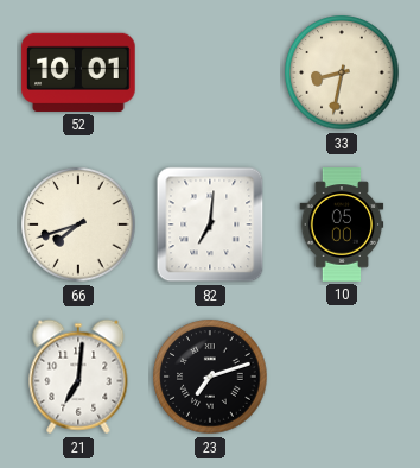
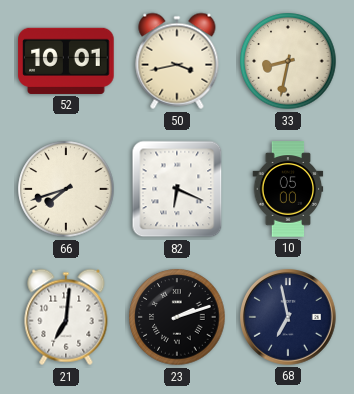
50: none -> 3:43
82: 7:01 -> 6:19
23: 7:12 -> 2:12
68: none -> 6:58
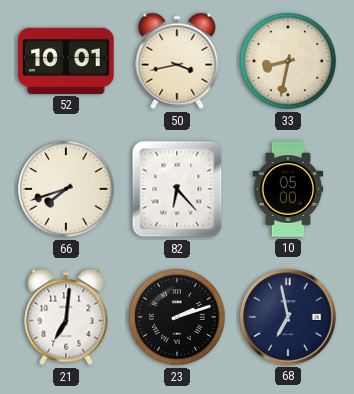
82: 6:19 -> 6:23
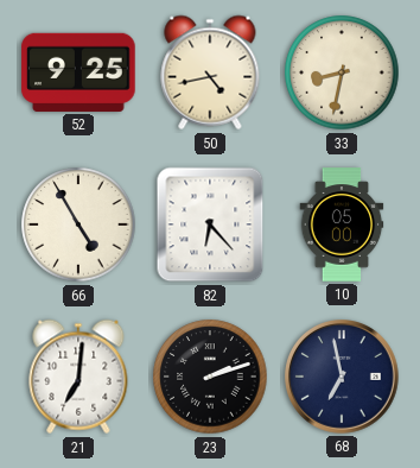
52: 10:01 -> 9:25
50: 3:43 -> 4:43
66: 7:42 -> 4:55
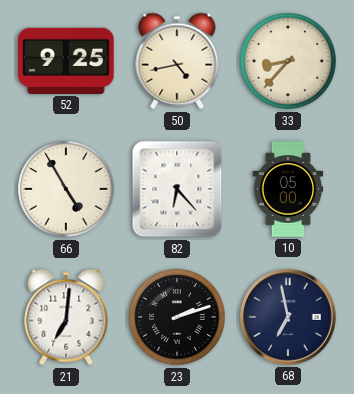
33: 8:32 -> 8:37
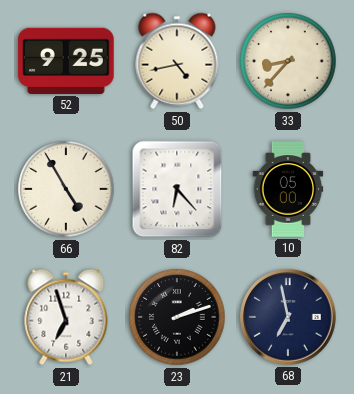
21: 7:01 -> 6:57
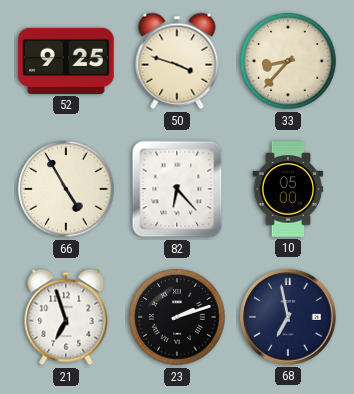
50: 4:43 -> 3:48
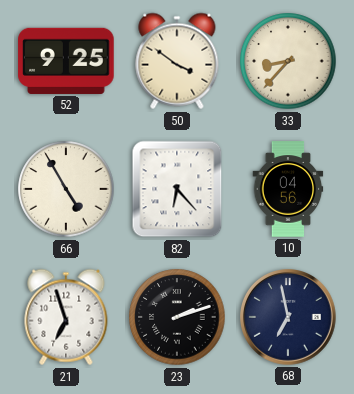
50: 3:48 -> 3:51
10: 05:00 -> 04:56
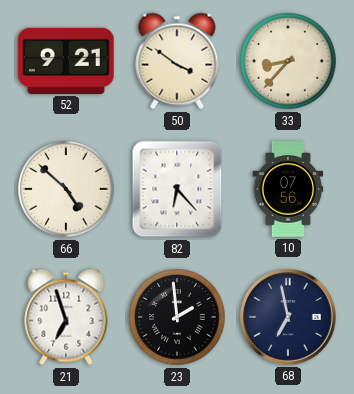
52: 9:25 -> 9:21
66: 4:55 -> 4:52
10: 04:56 -> 07:56
23: 2:12 -> 1:59
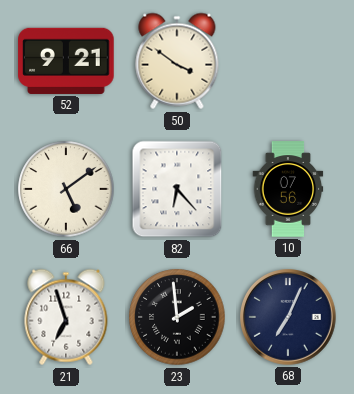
33: 8:37 -> none
66: 4:52 -> 5:09
68: 6:58 -> 7:04
